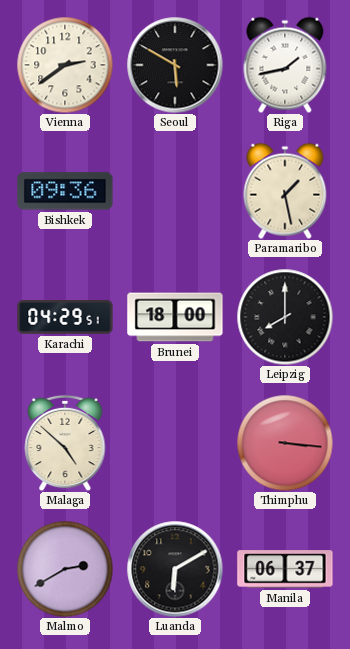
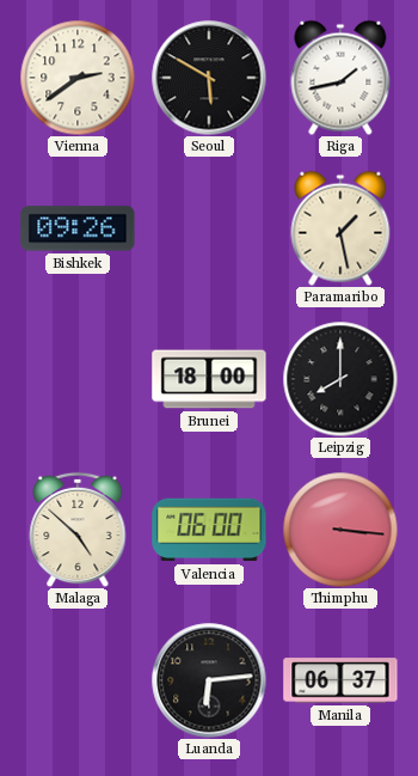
Bishkek: 09:36 -> 09:26
Karachi: 04:29 -> none
Valencia: none -> 06:00
Malmo: 2:40 -> none
Luanda: 6:10 -> 6:14
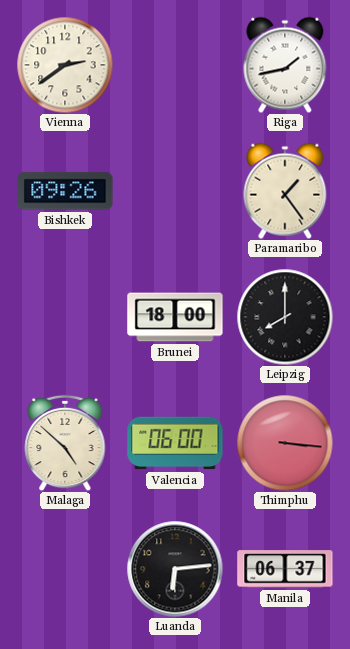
Seoul: 5:50 -> none
Paramaribo: 1:28 -> 1:24
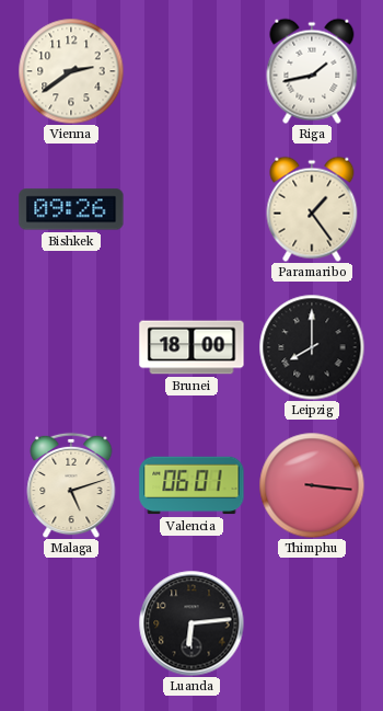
Malaga: 4:52 -> 5:12
Valencia: 06:00 -> 06:01
Manila: 06:37 -> none
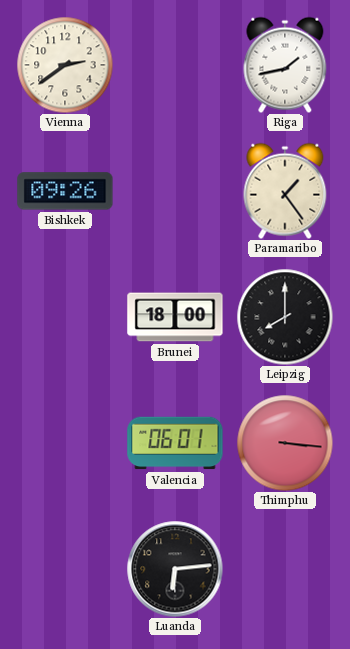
Malaga: 5:12 -> none
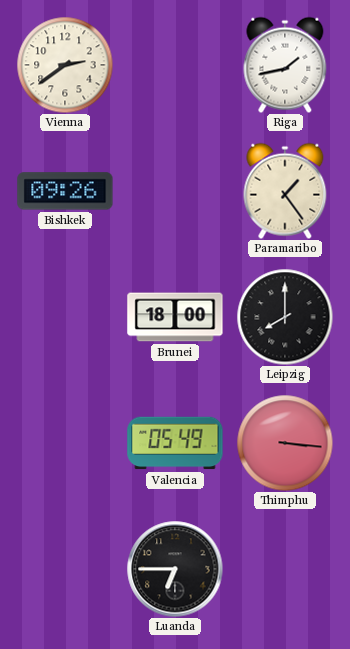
Valencia: 06:01 -> 05:49
Luanda: 6:14 -> 6:45
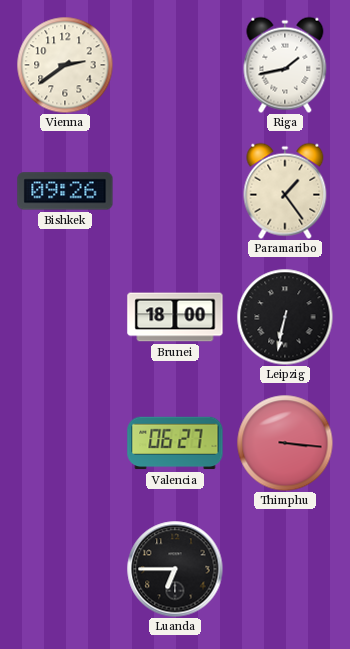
Leipzig: 8:00 -> 6:32
Valencia: 05:49 -> 06:27
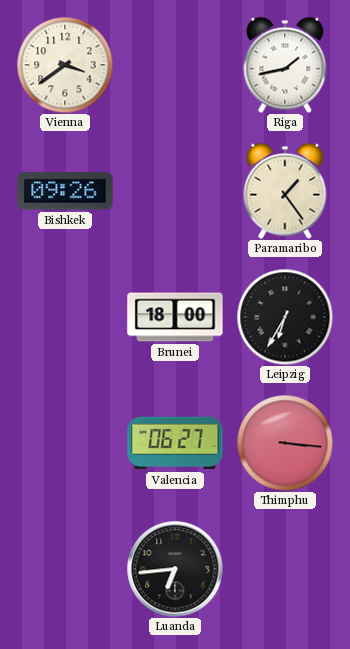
Vienna: 2:39 -> 3:39
Leipzig: 6:32 -> 6:35
Luanda: 6:45 -> 6:44
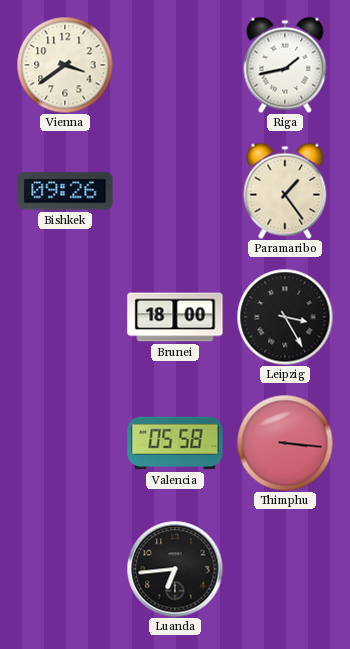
Leipzig: 6:35 -> 3:25
Valencia: 06:27 -> 05:58
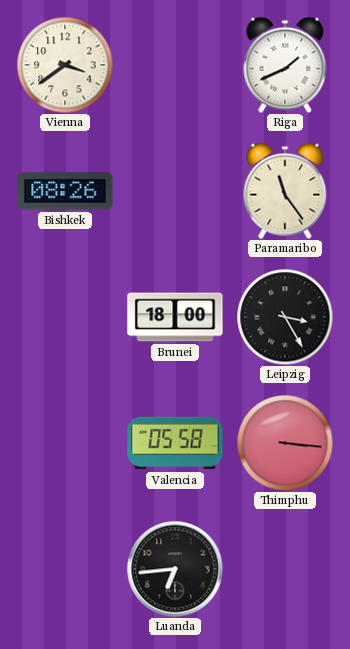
Riga: 1:43 -> 1:41
Bishkek: 09:26 -> 08:26
Paramaribo: 1:24 -> 11:24
